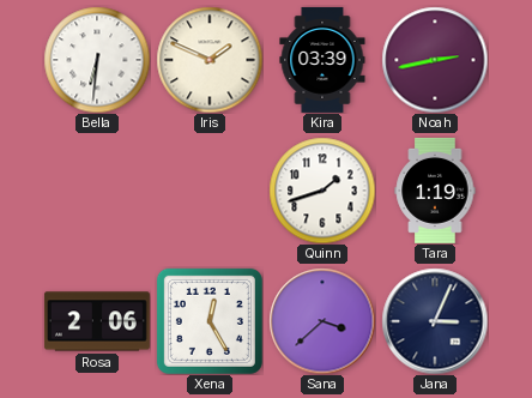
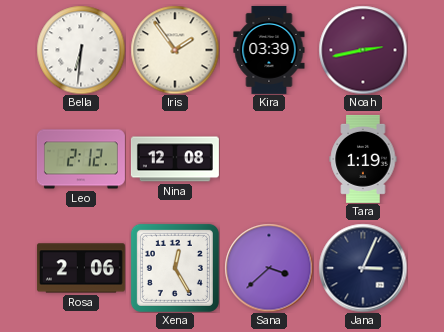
Iris: 1:49 -> 1:54
Leo: none -> 2:12
Nina: none -> 12:08
Quinn: 1:42 -> none
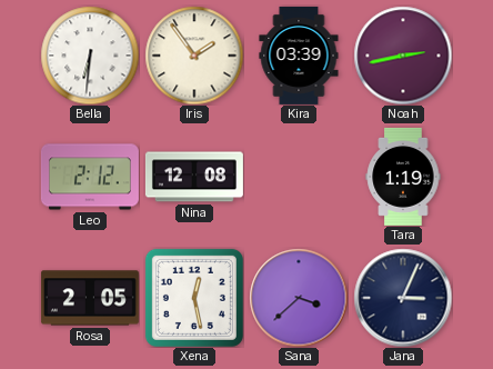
Rosa: 2:06 -> 2:05
Xena: 12:25 -> 12:28
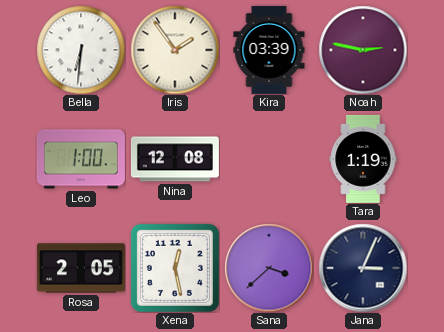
Noah: 2:43 -> 2:47
Leo: 2:12 -> 1:00
